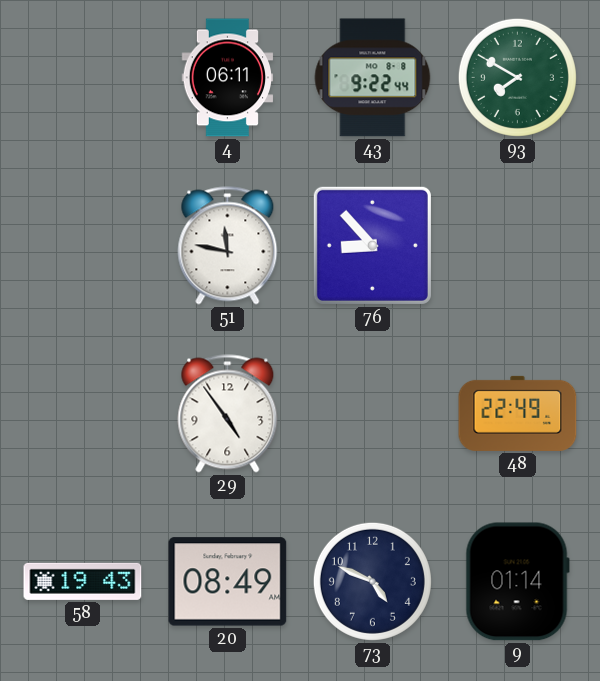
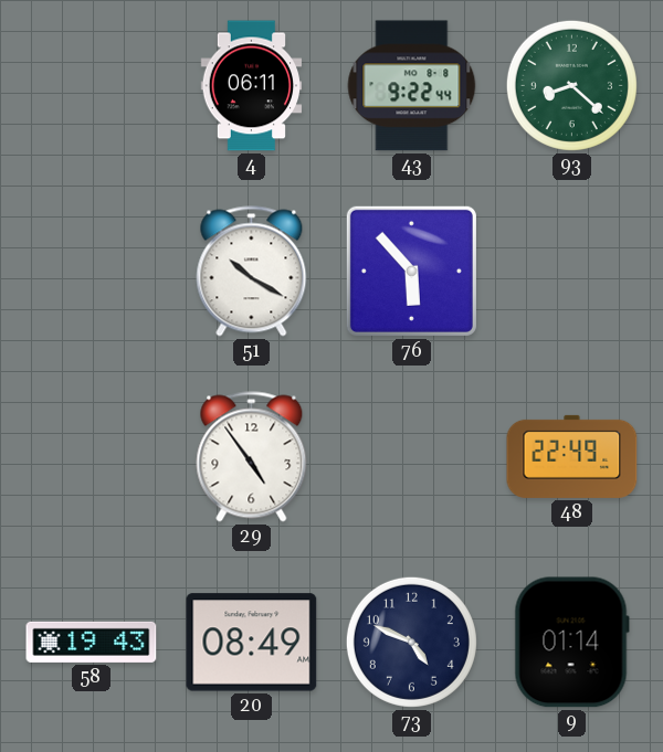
93: 7:50 -> 8:22
51: 11:47 -> 10:20
76: 8:53 -> 5:53
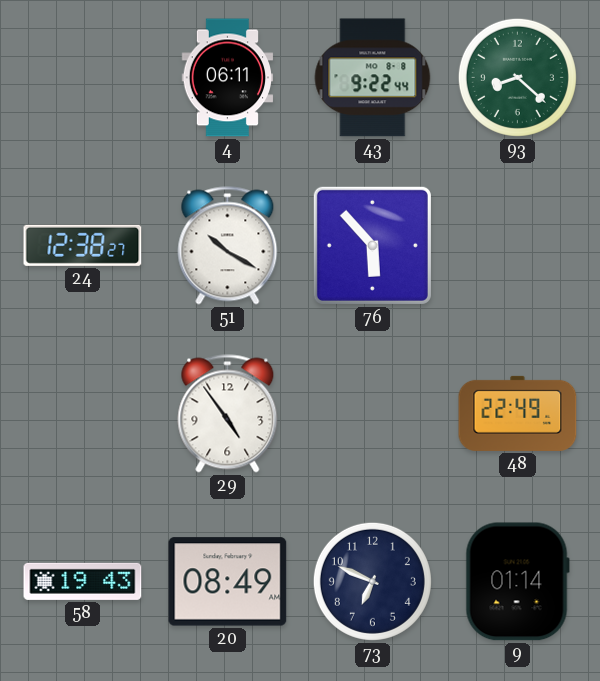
24: none -> 12:38
73: 4:49 -> 6:49
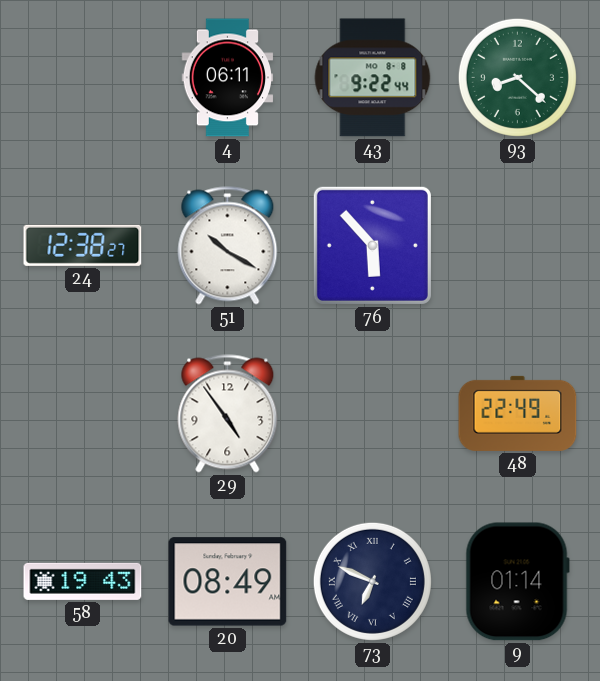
73 numerals: Arabic -> Roman
